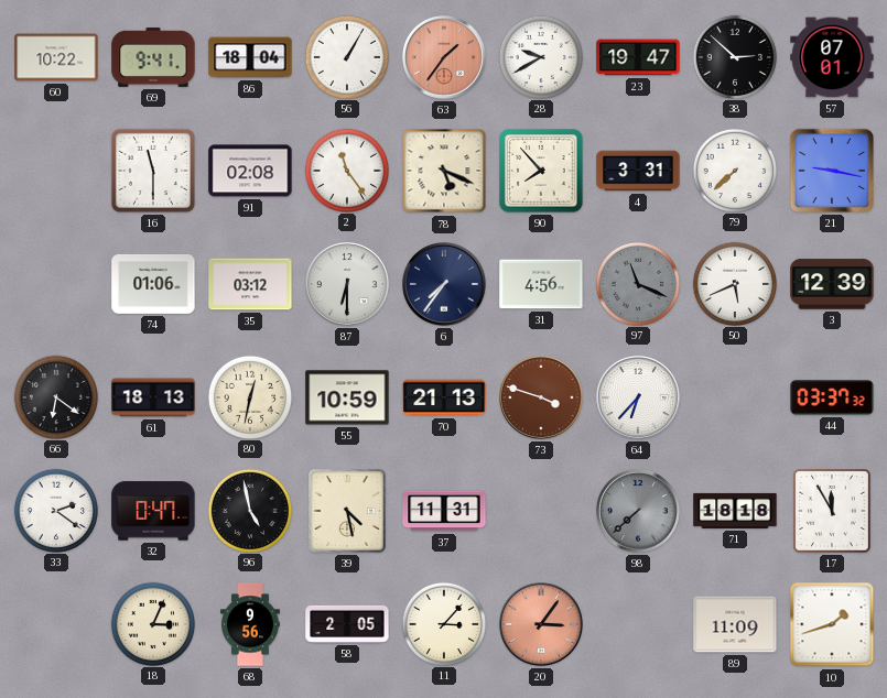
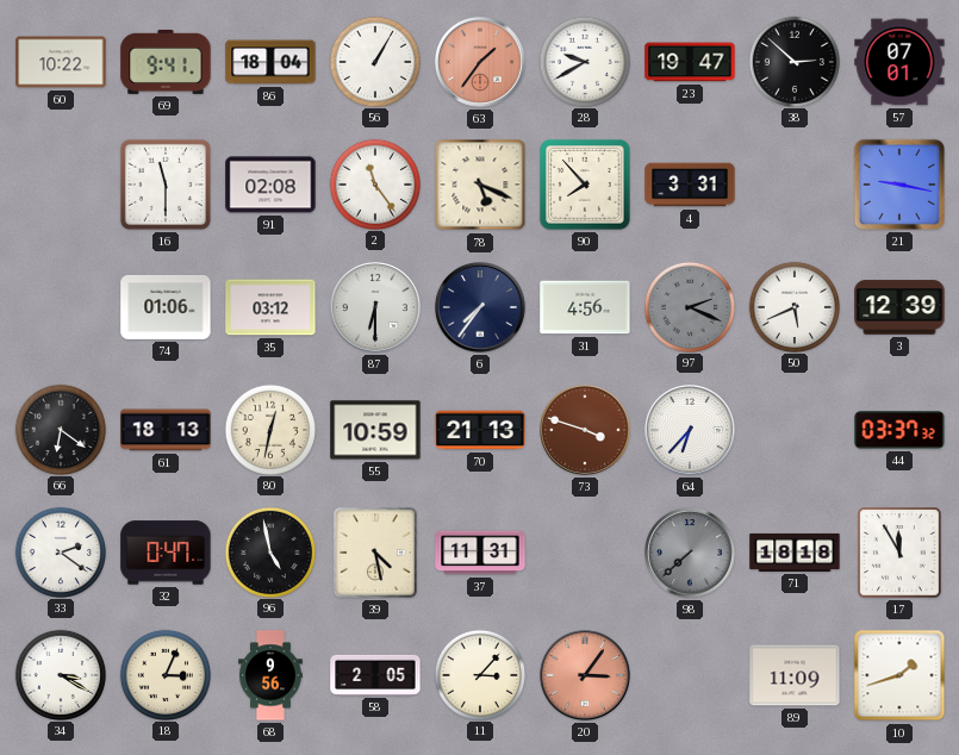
79: 7:38 -> none
97: 11:19 -> 2:19
34: none -> 3:20
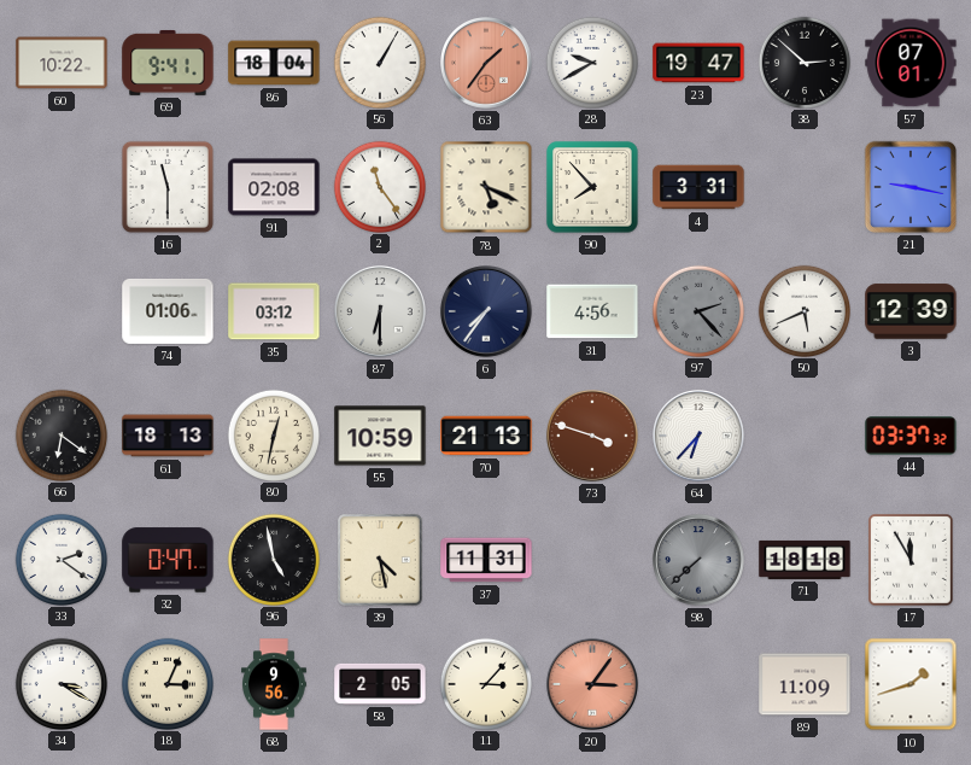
97: 2:19 -> 2:23
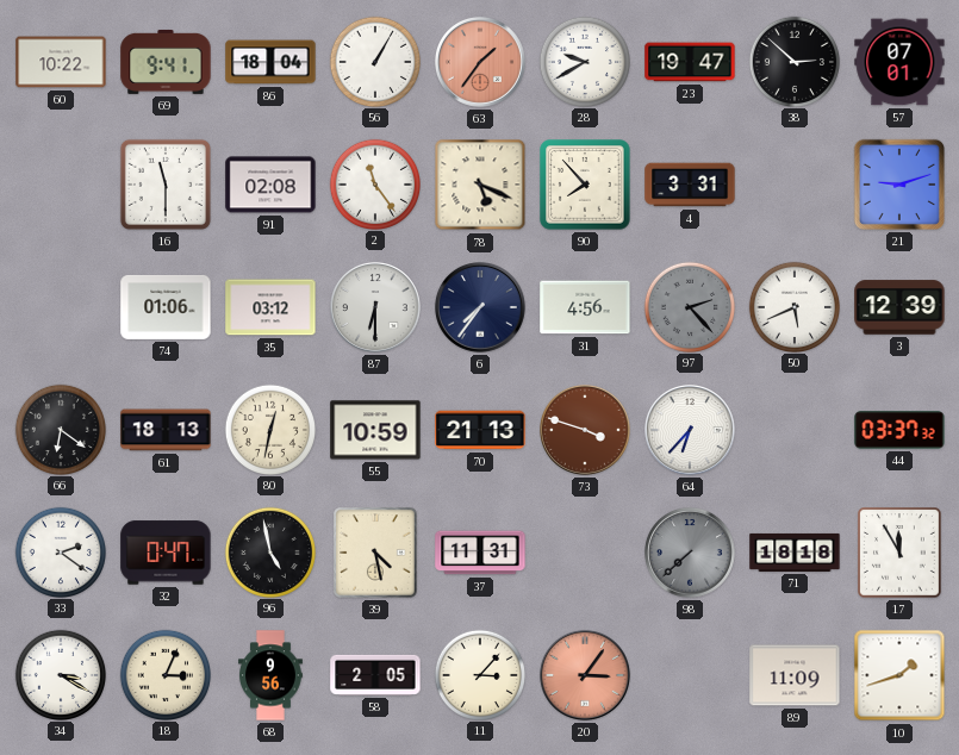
21: 9:17 -> 9:12
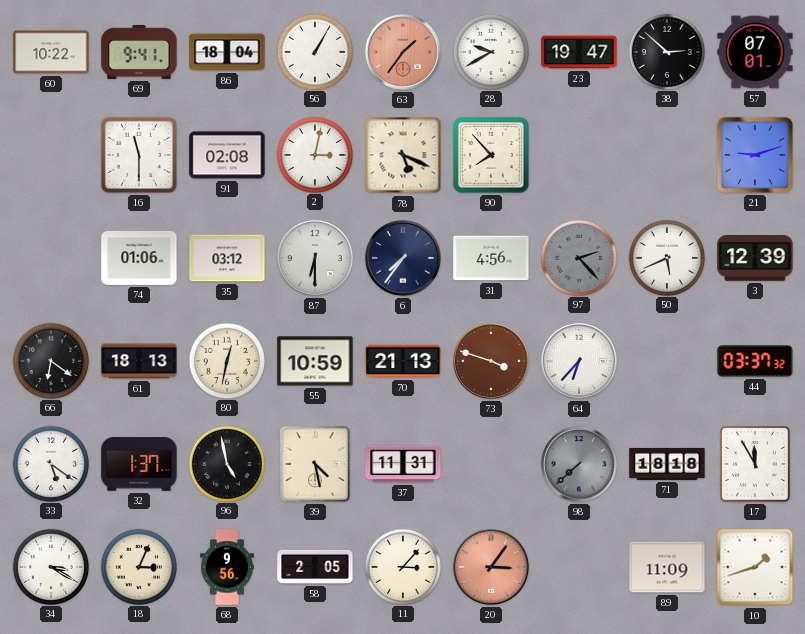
2: 11:24 -> 3:02
4: 3:31 -> none
33: 2:21 -> 5:21
32: 0:47 -> 1:37
